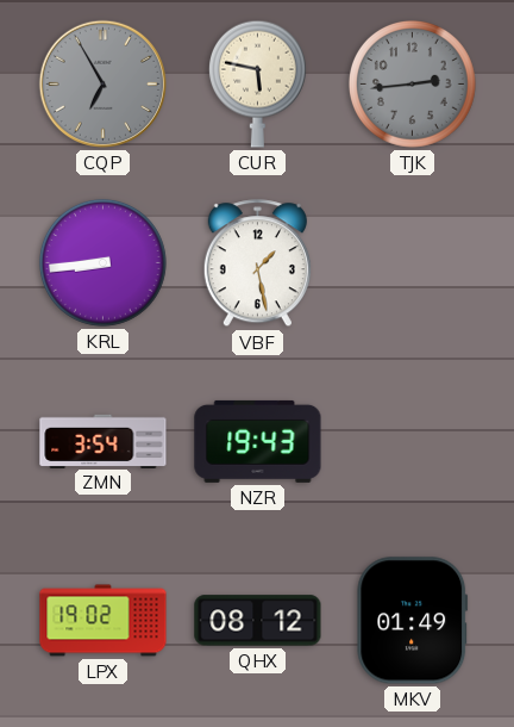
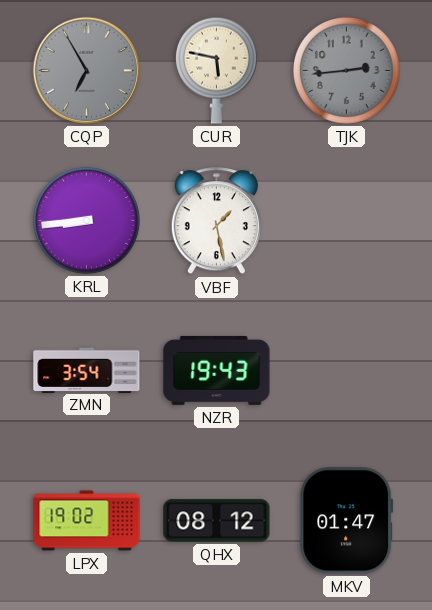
MKV: 01:49 -> 01:47
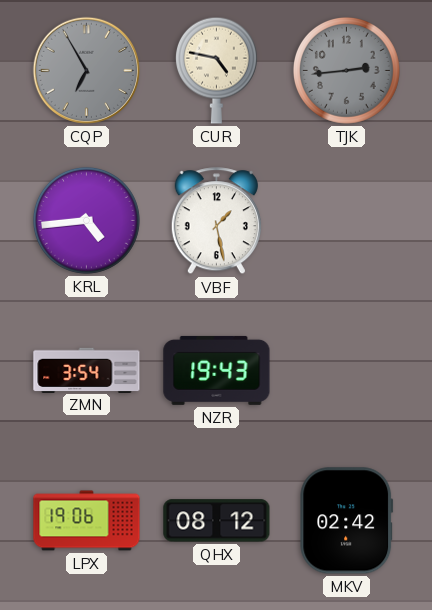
CUR: 5:47 -> 4:47
KRL: 8:44 -> 4:44
LPX: 19:02 -> 19:06
MKV: 01:47 -> 02:42
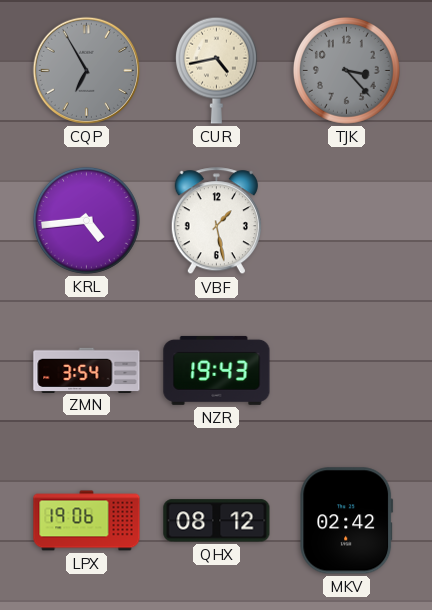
CUR: 4:47 -> 4:43
TJK: 2:44 -> 3:23
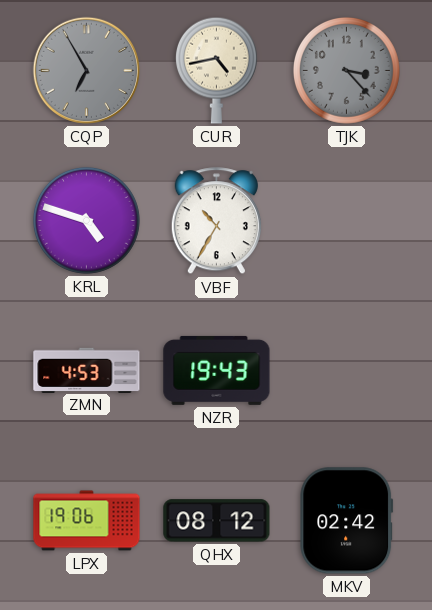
KRL: 4:44 -> 4:48
VBF: 1:28 -> 10:35
ZMN: 3:54 -> 4:53
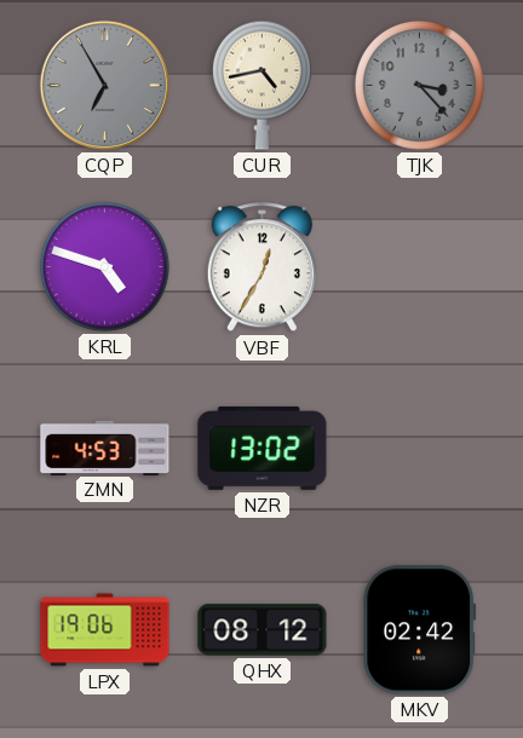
VBF: 10:35 -> 12:35
NZR: 19:43 -> 13:02
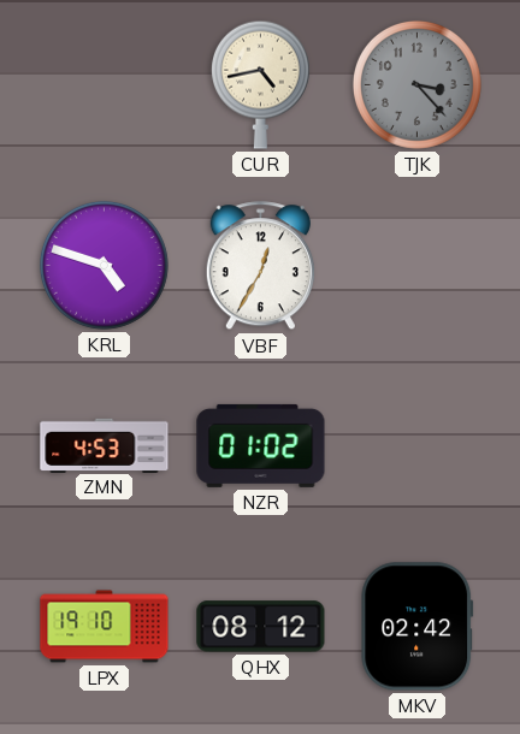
CQP: 6:55 -> none
NZR: 13:02 -> 01:02
LPX: 19:06 -> 19:10
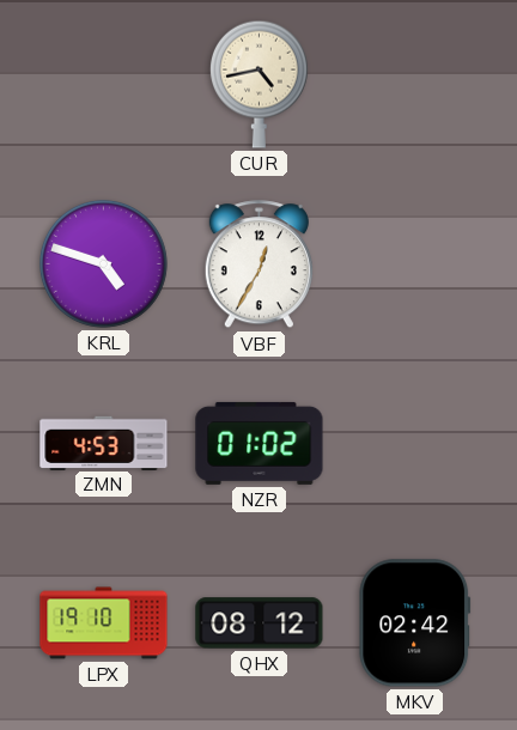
TJK: 3:23 -> none
